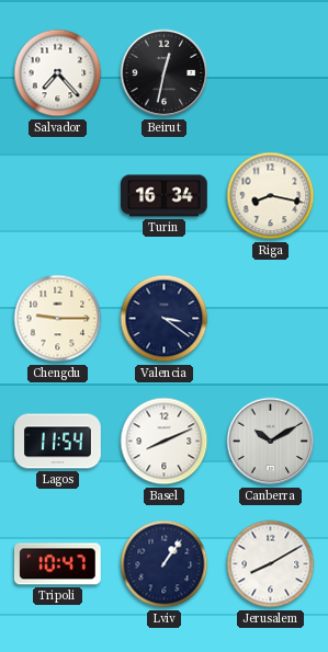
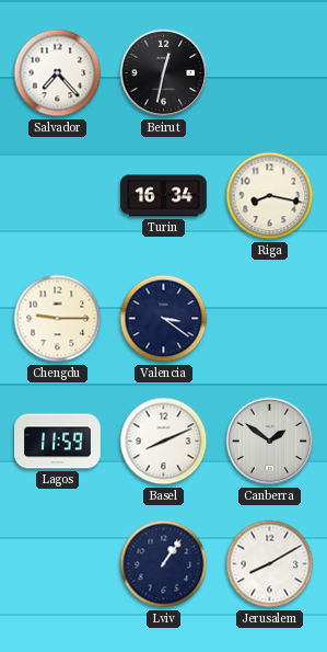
Lagos: 11:54 -> 11:59
Canberra: 10:10 -> 1:51
Tripoli: 10:47 -> none
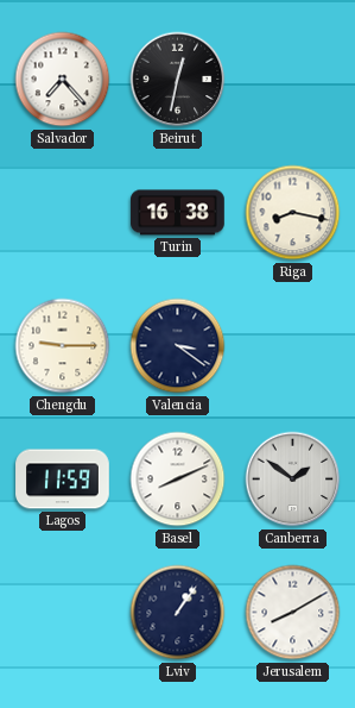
Turin: 16:34 -> 16:38
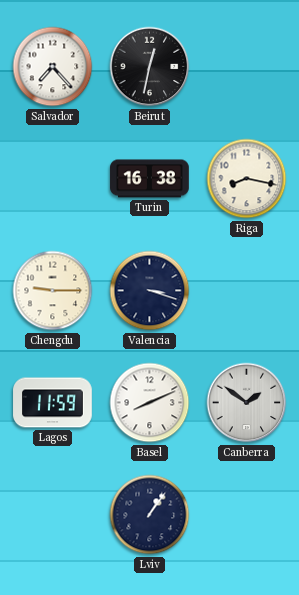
Valencia: 3:21 -> 3:18
Jerusalem: 8:10 -> none
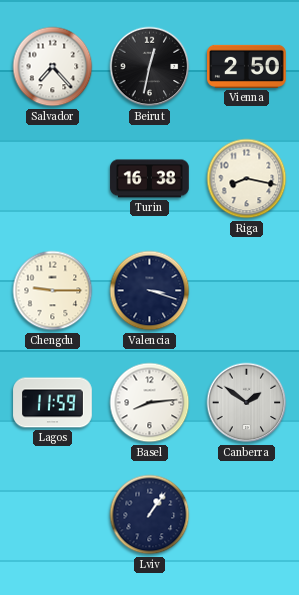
Vienna: none -> 2:50
Basel: 8:11 -> 8:14
